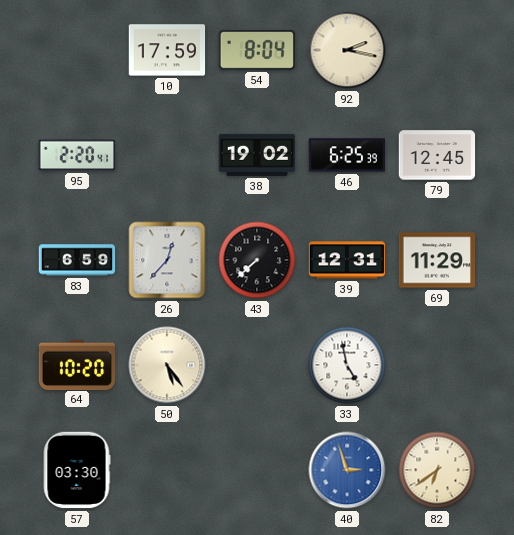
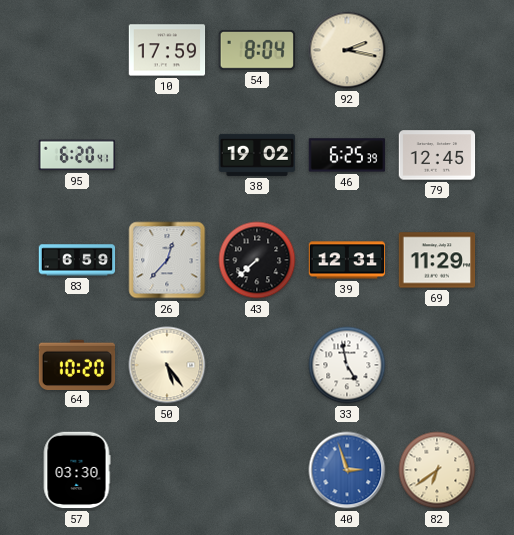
95: 2:20 -> 6:20
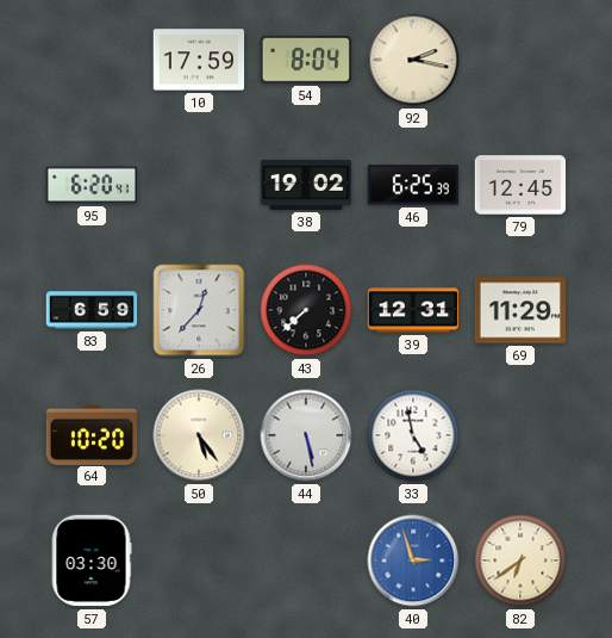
44: none -> 5:28
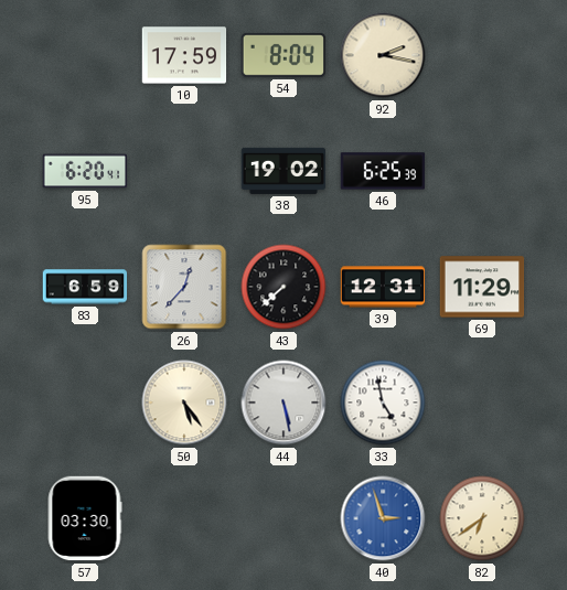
79: 12:45 -> none
64: 10:20 -> none
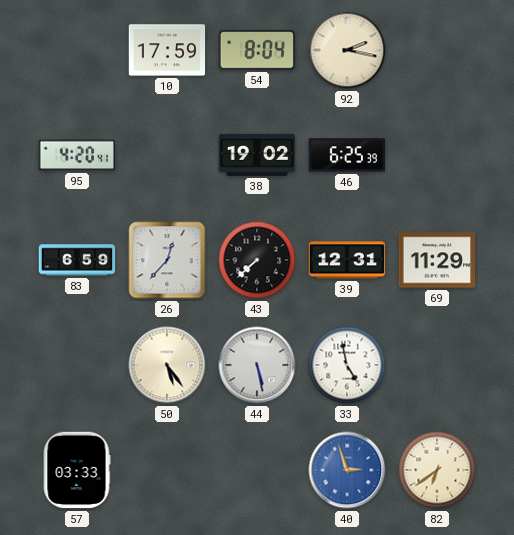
95: 6:20 -> 4:20
57: 03:30 -> 03:33
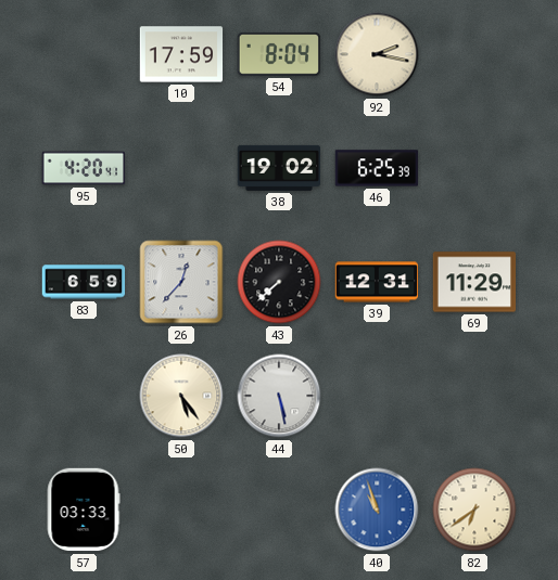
33: 4:58 -> none
40: 2:57 -> 10:57
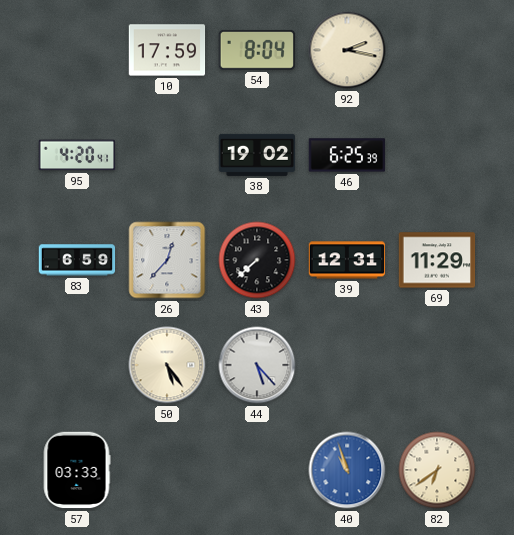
44: 5:28 -> 5:23
